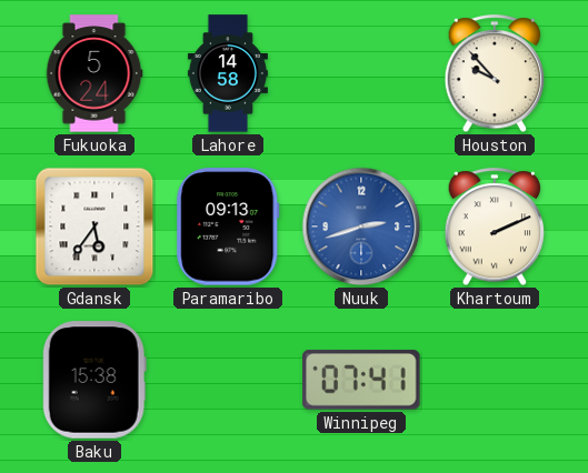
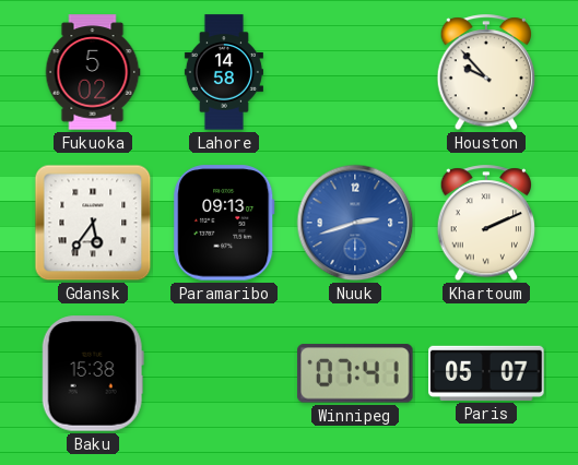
Fukuoka: 5:24 -> 5:02
Paris: none -> 05:07
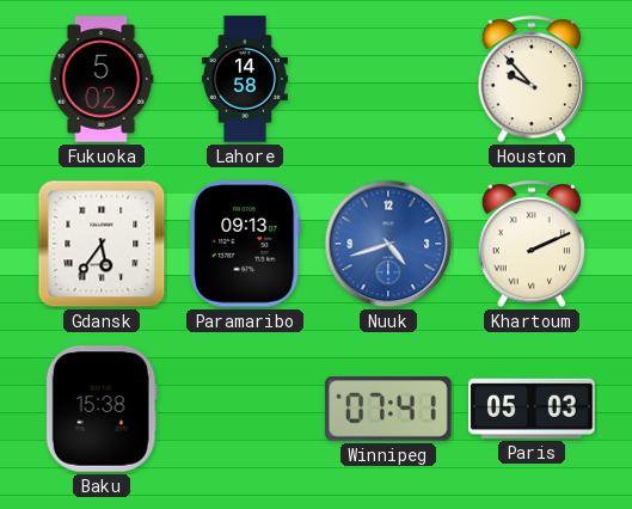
Nuuk: 2:42 -> 4:42
Paris: 05:07 -> 05:03
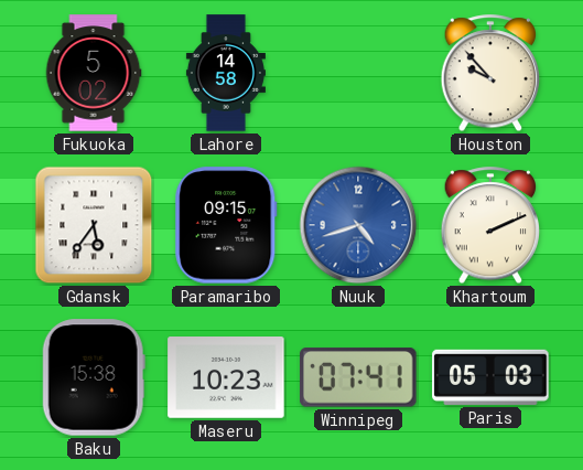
Paramaribo: 09:13 -> 09:15
Maseru: none -> 10:23
